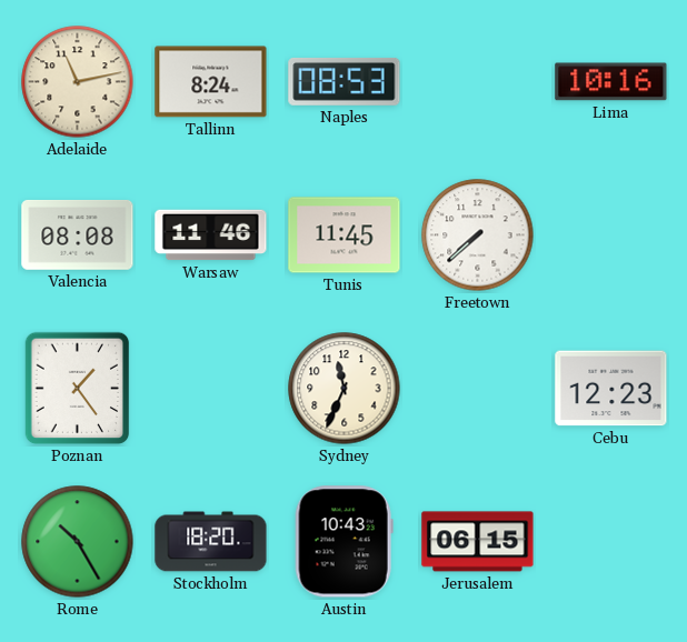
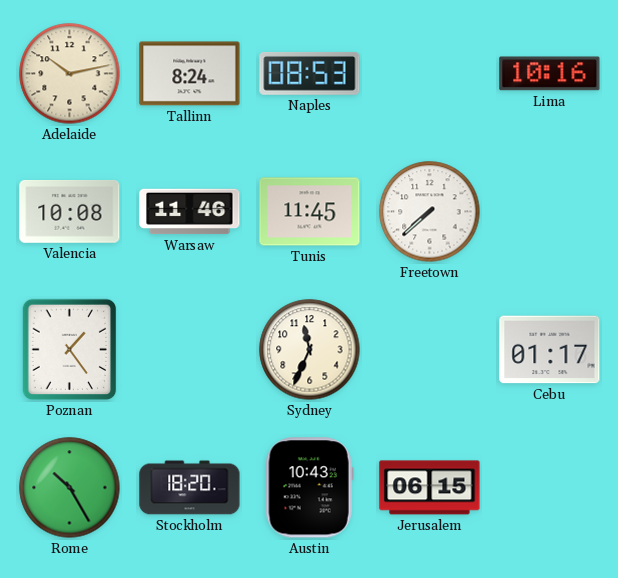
Adelaide: 11:13 -> 10:13
Valencia: 08:08 -> 10:08
Cebu: 12:23 -> 01:17
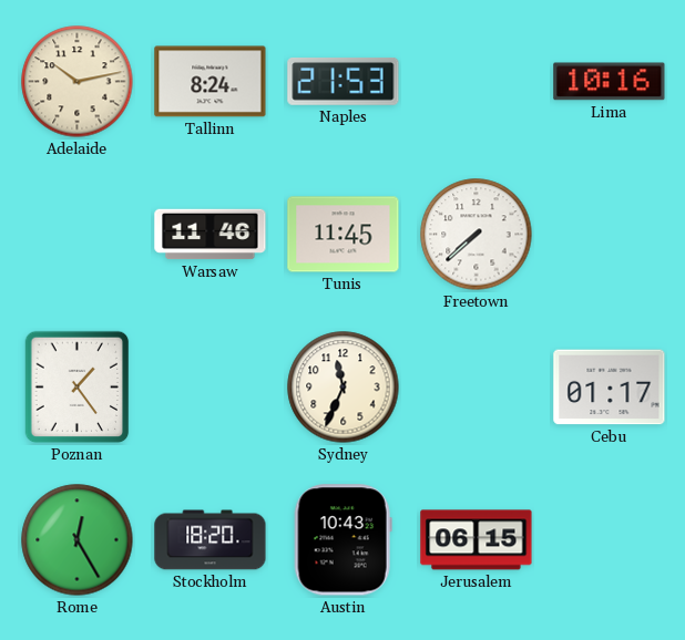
Naples: 08:53 -> 21:53
Valencia: 10:08 -> none
Rome: 10:25 -> 12:25
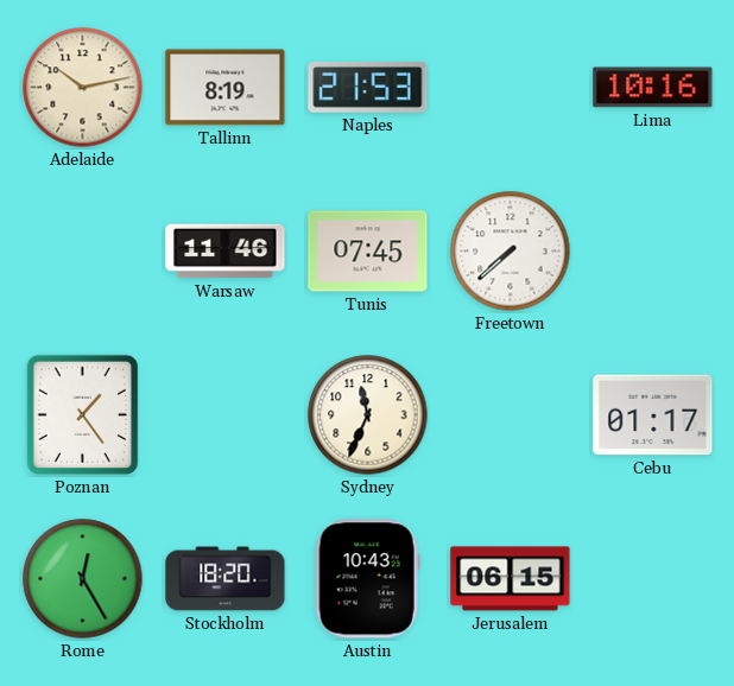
Tallinn: 8:24 -> 8:19
Tunis: 11:45 -> 07:45
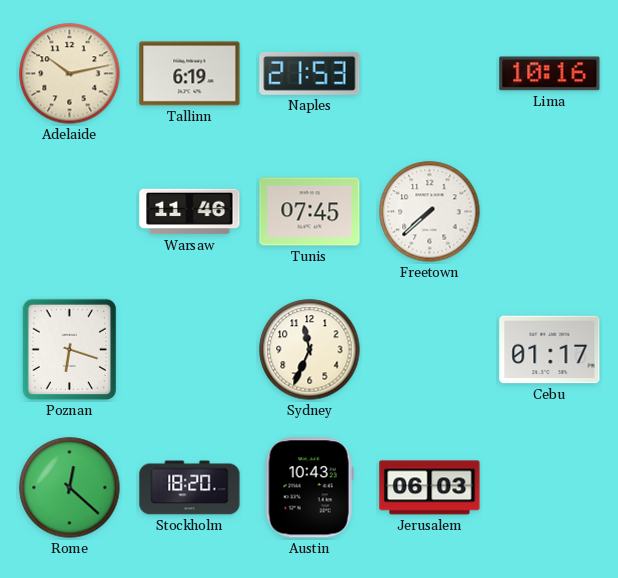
Tallinn: 8:19 -> 6:19
Poznan: 1:24 -> 6:18
Rome: 12:25 -> 12:22
Jerusalem: 06:15 -> 06:03
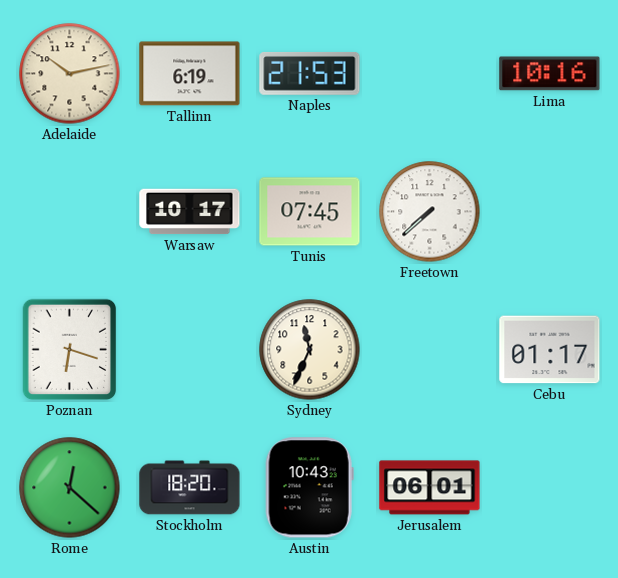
Warsaw: 11:46 -> 10:17
Jerusalem: 06:03 -> 06:01
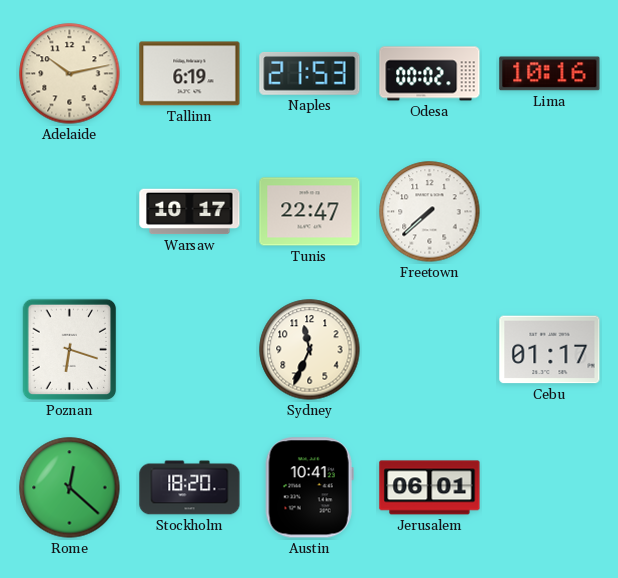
Odesa: none -> 00:02
Tunis: 07:45 -> 22:47
Austin: 10:43 -> 10:41
